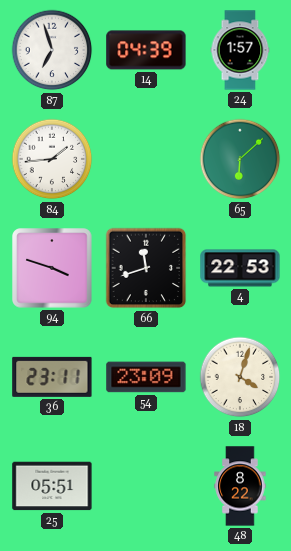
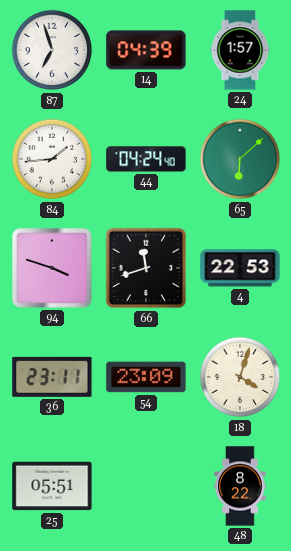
44: none -> 04:24
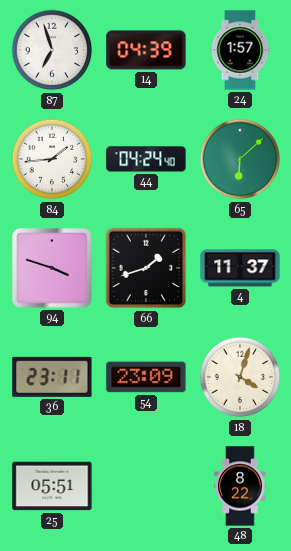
66: 11:42 -> 1:42
4: 22:53 -> 11:37
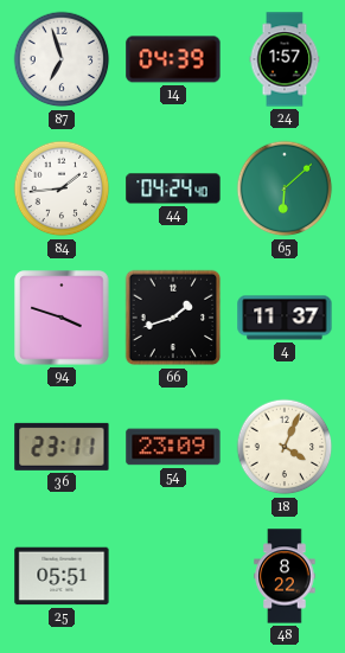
18: 4:03 -> 4:04
